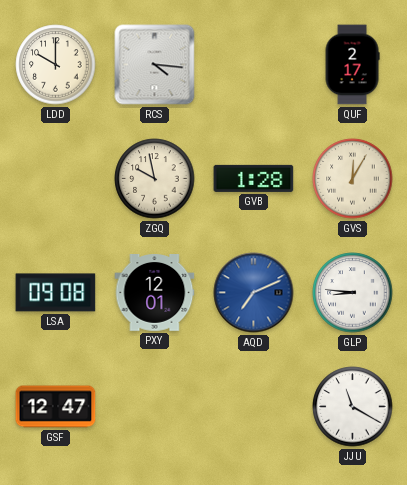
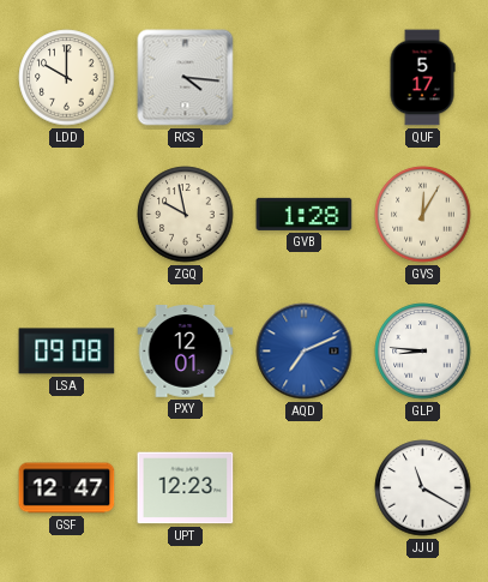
QUF: 2:17 -> 5:17
UPT: none -> 12:23
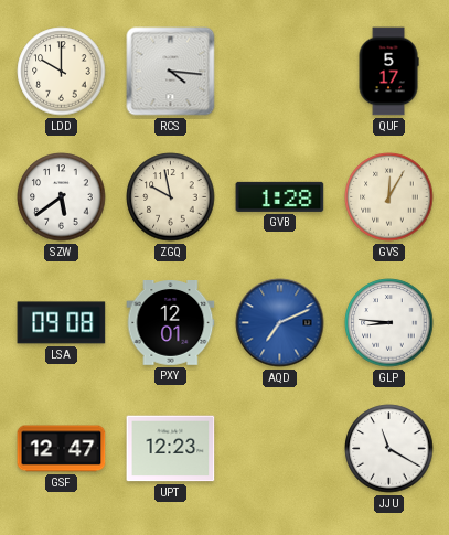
SZW: none -> 5:39
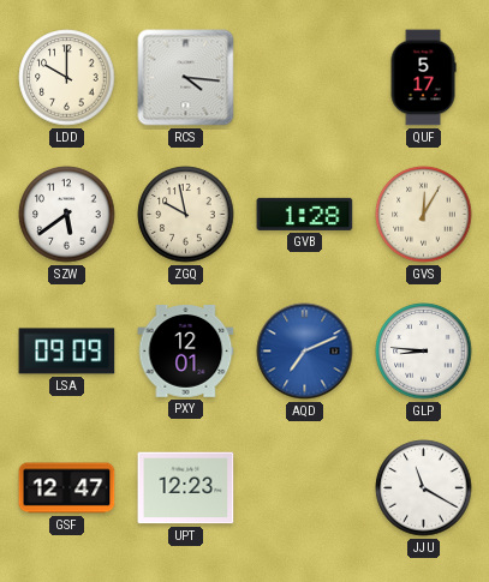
LSA: 09:08 -> 09:09
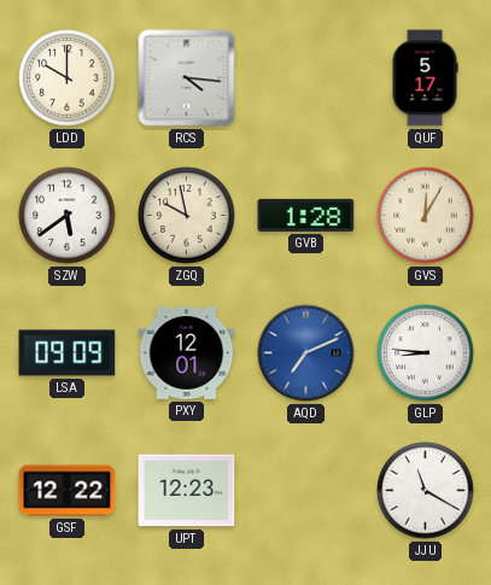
GSF: 12:47 -> 12:22
